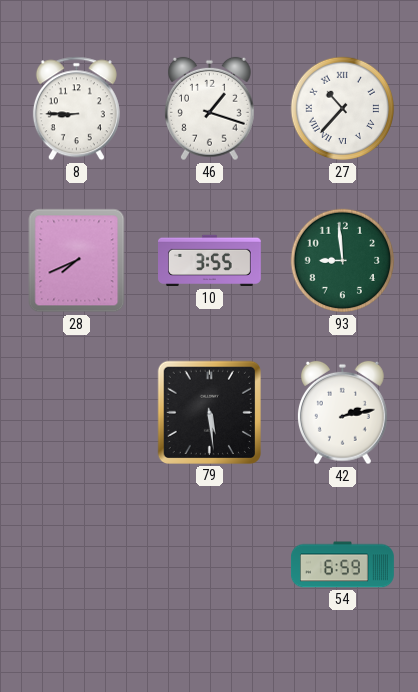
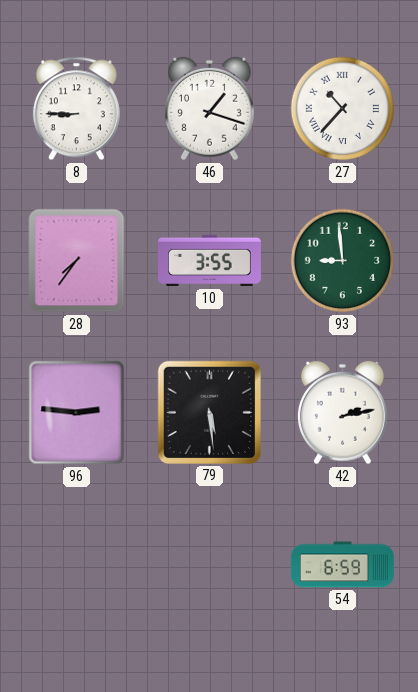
28: 7:41 -> 7:36
96: none -> 2:46
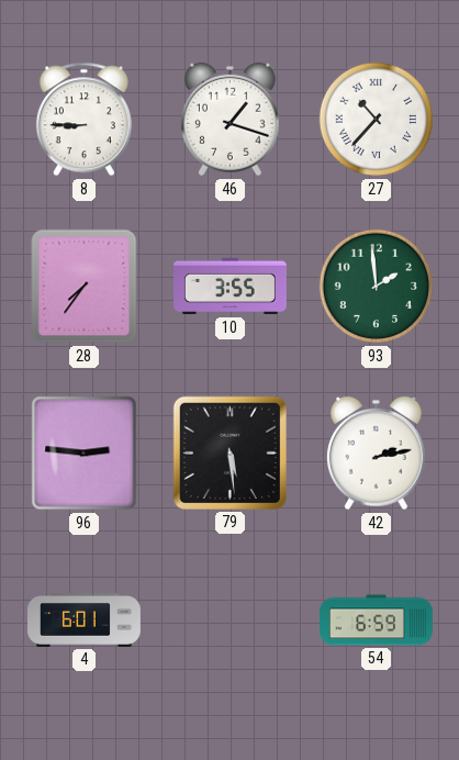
93: 8:59 -> 1:59
4: none -> 6:01
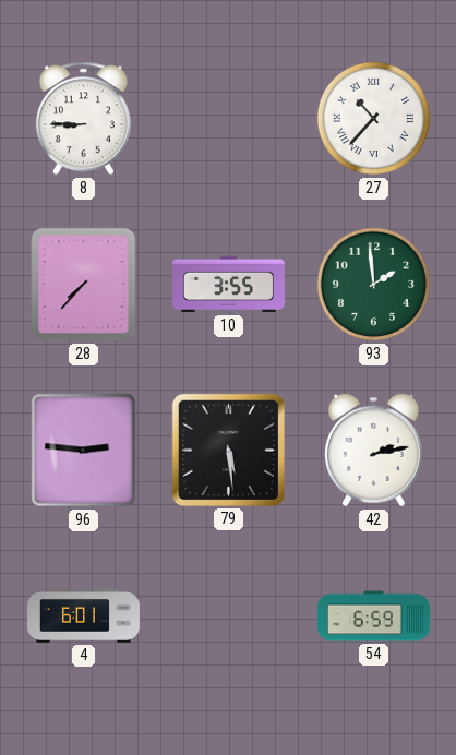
46: 1:18 -> none
28: 7:36 -> 7:37
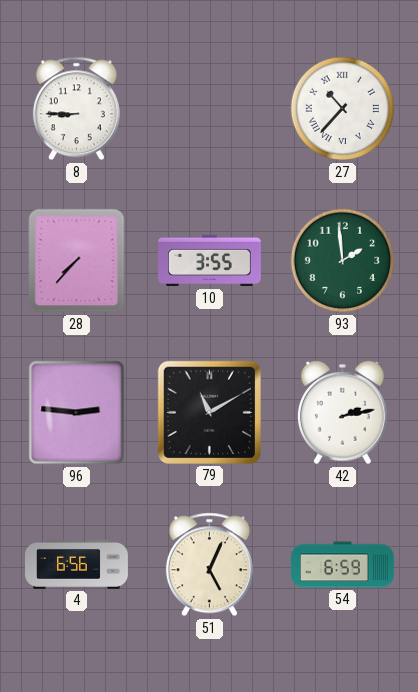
79: 5:29 -> 11:10
4: 6:01 -> 6:56
51: none -> 5:04
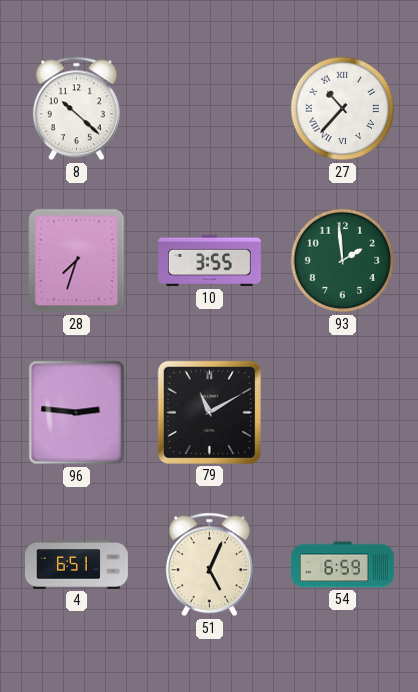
8: 8:45 -> 10:22
28: 7:37 -> 7:33
42: 2:13 -> none
4: 6:56 -> 6:51
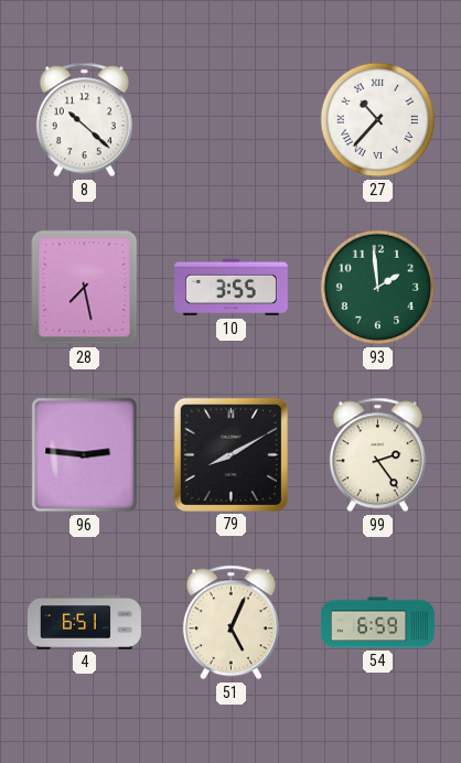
28: 7:33 -> 7:28
79: 11:10 -> 8:10
99: none -> 2:24
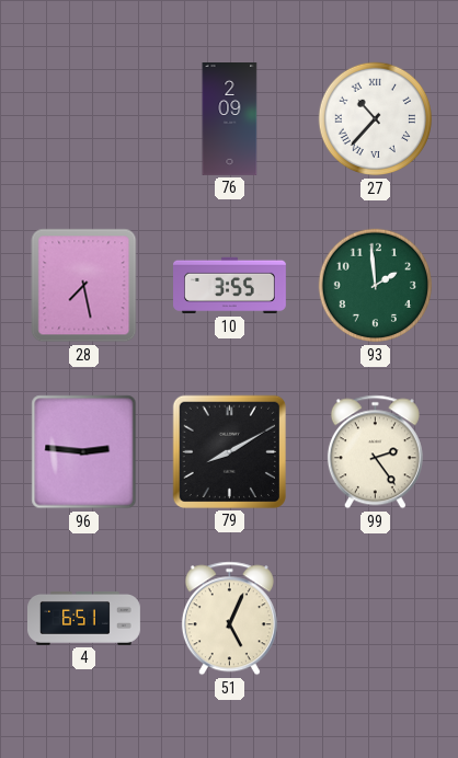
8: 10:22 -> none
76: none -> 2:09
54: 6:59 -> none
